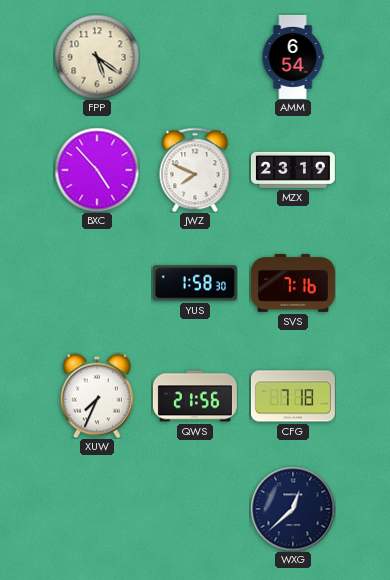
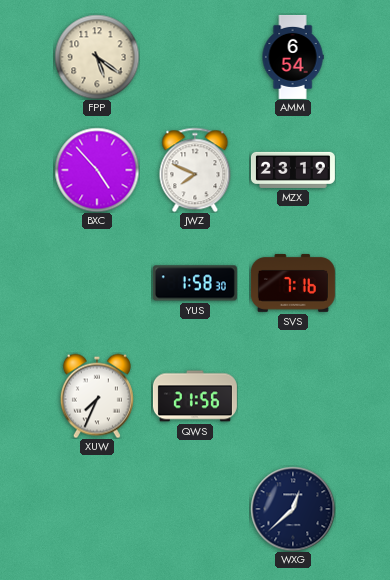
CFG: 7:18 -> none
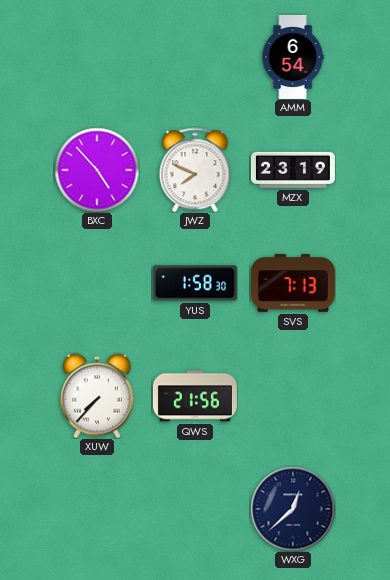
FPP: 5:21 -> none
SVS: 7:16 -> 7:13
XUW: 7:34 -> 7:37
